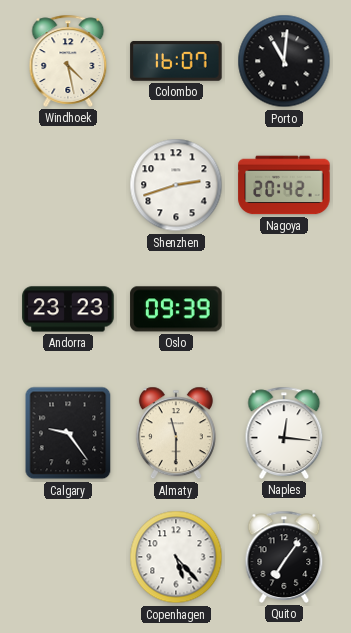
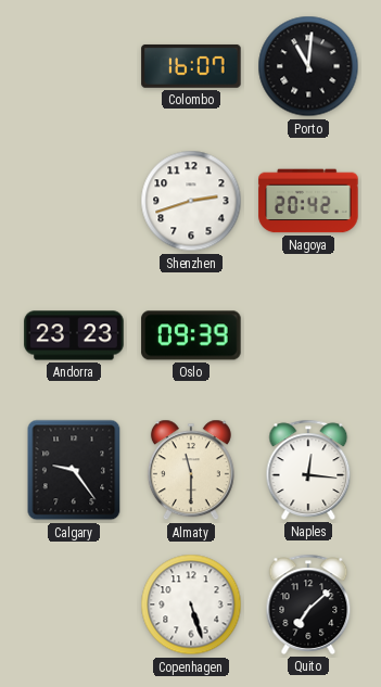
Windhoek: 4:28 -> none
Copenhagen: 5:23 -> 5:27
Quito: 7:06 -> 7:08
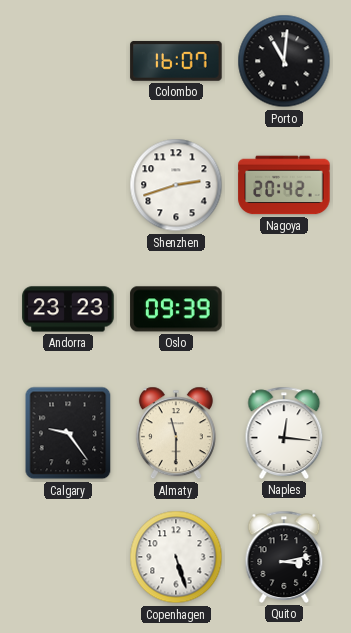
Quito: 7:08 -> 3:13
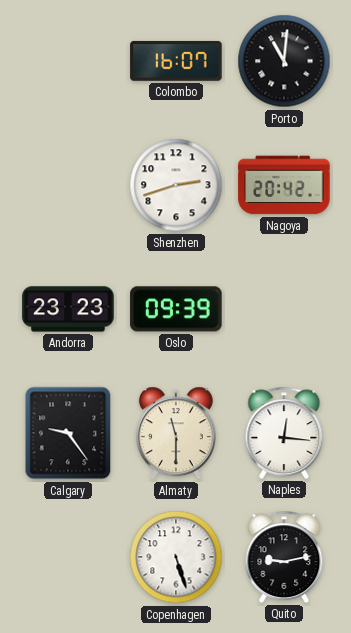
Quito: 3:13 -> 9:13
